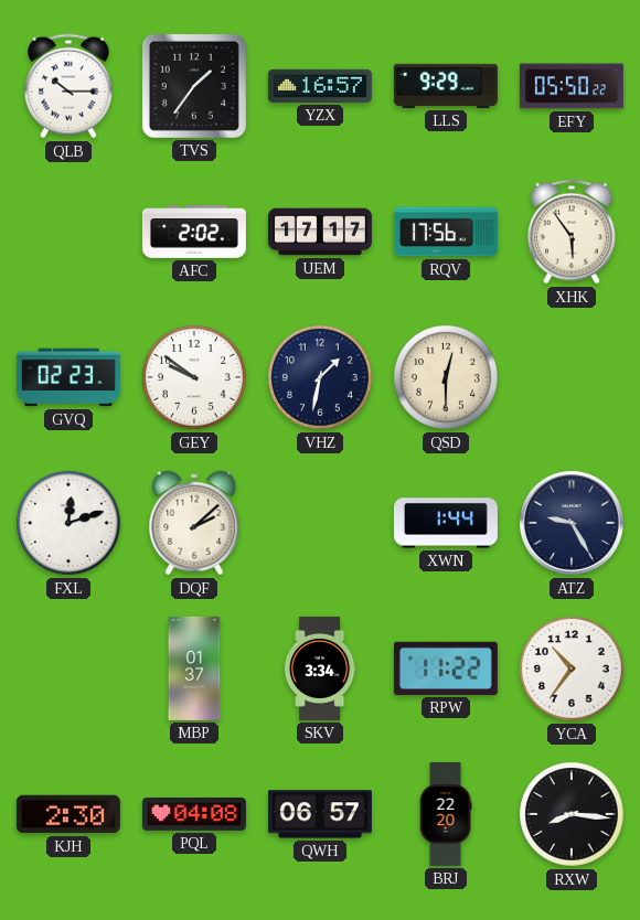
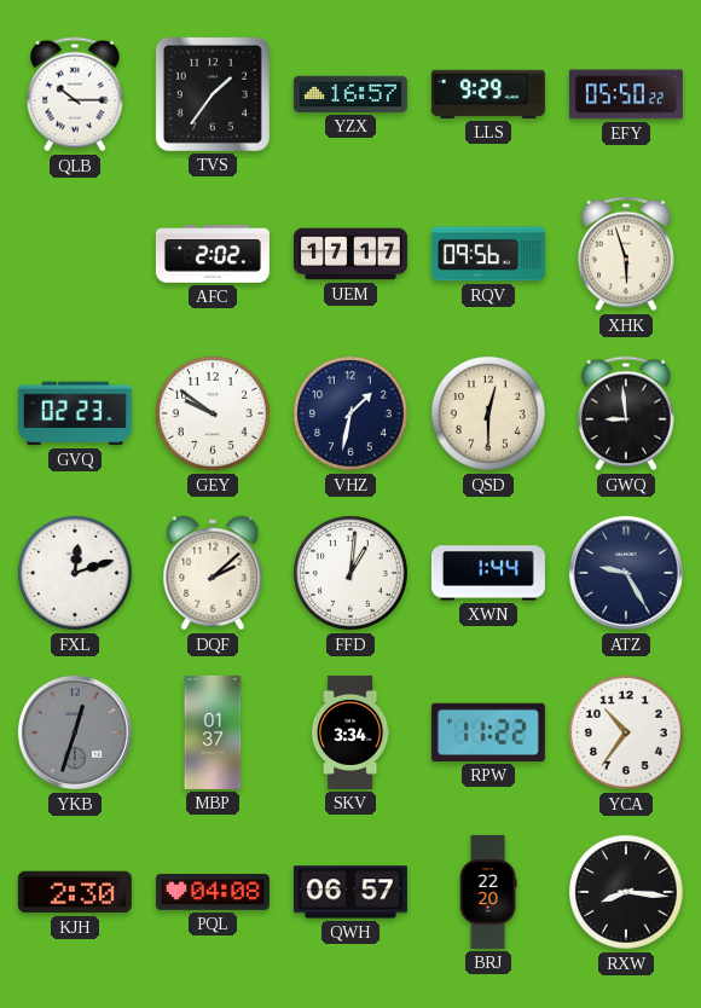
RQV: 17:56 -> 09:56
XHK: 5:54 -> 5:57
GWQ: none -> 8:59
FFD: none -> 1:01
YKB: none -> 12:33
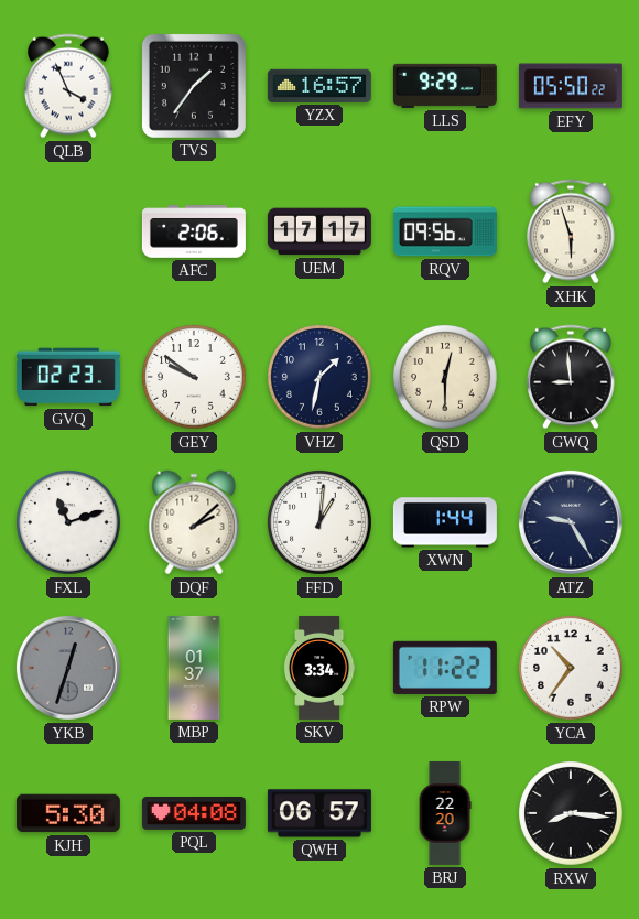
QLB: 10:15 -> 3:56
AFC: 2:02 -> 2:06
FXL: 12:12 -> 11:12
KJH: 2:30 -> 5:30
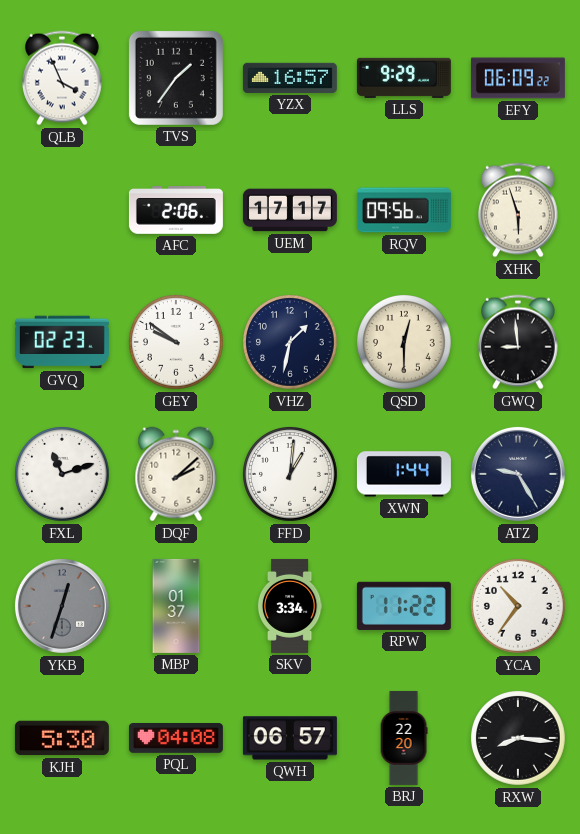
EFY: 05:50 -> 06:09
